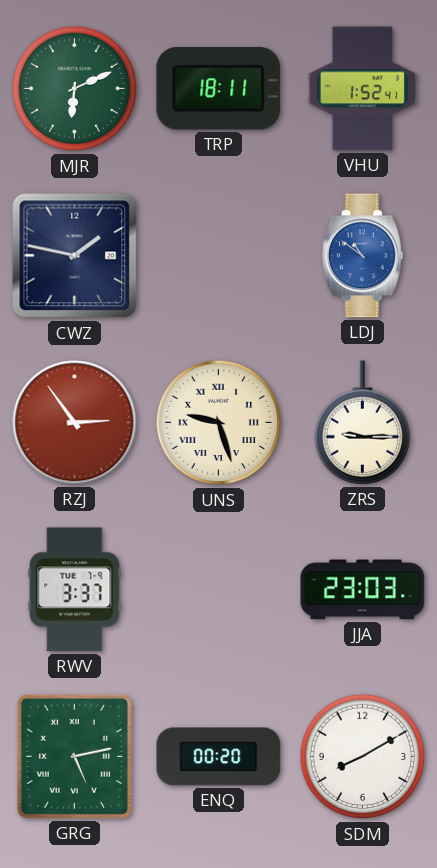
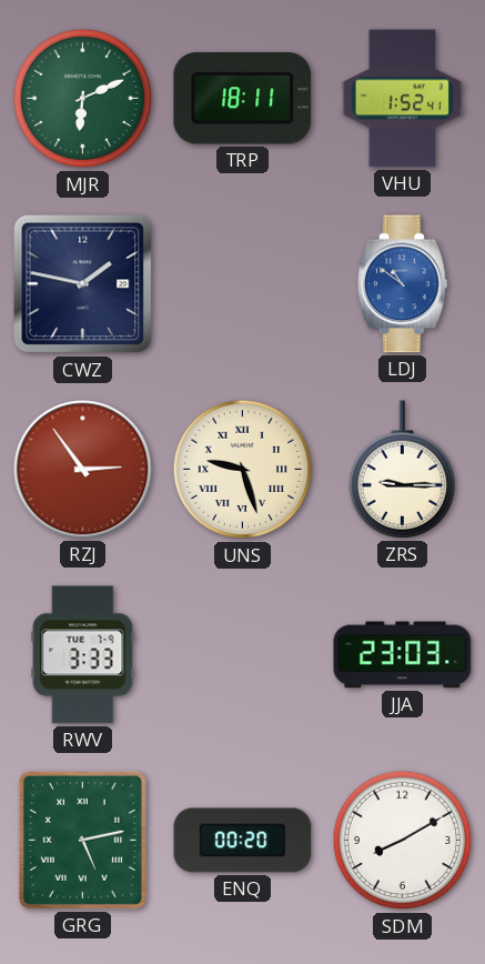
RWV: 3:37 -> 3:33
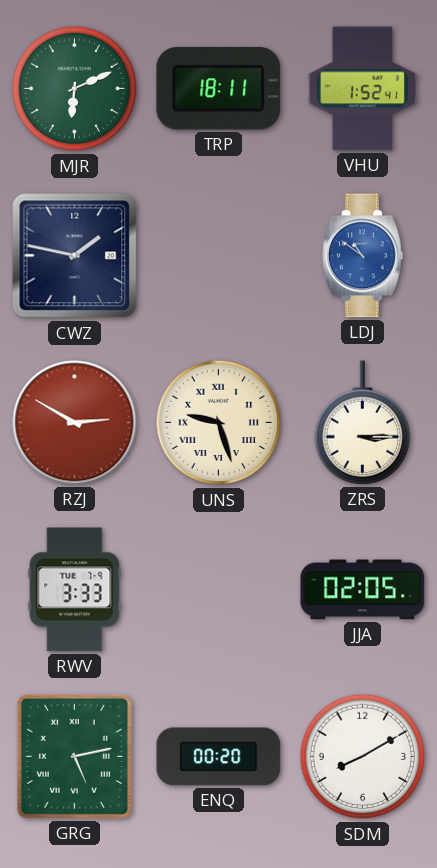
RZJ: 2:54 -> 2:50
ZRS: 9:15 -> 3:15
JJA: 23:03 -> 02:05
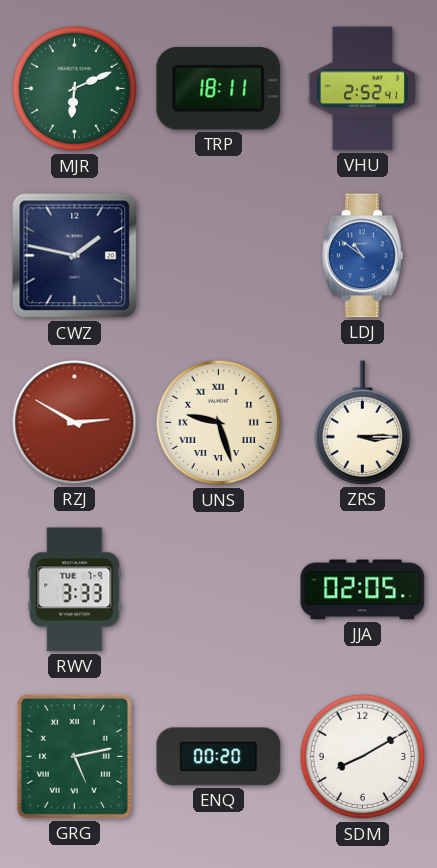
VHU: 1:52 -> 2:52
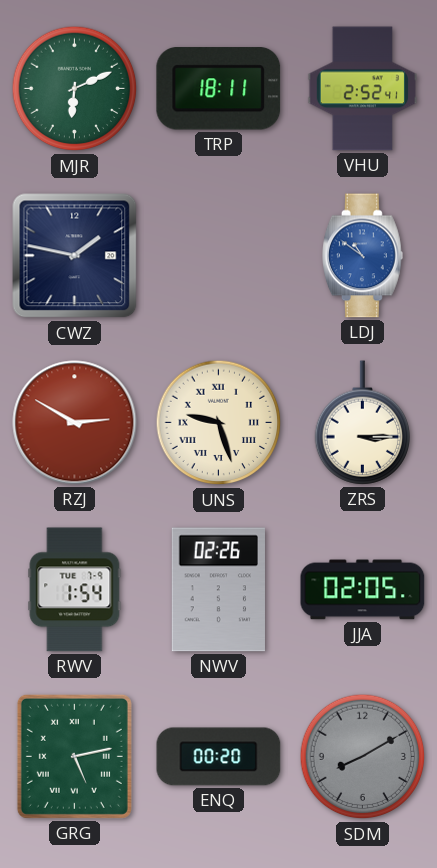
RWV: 3:33 -> 1:54
NWV: none -> 02:26
SDM dial: white -> grey
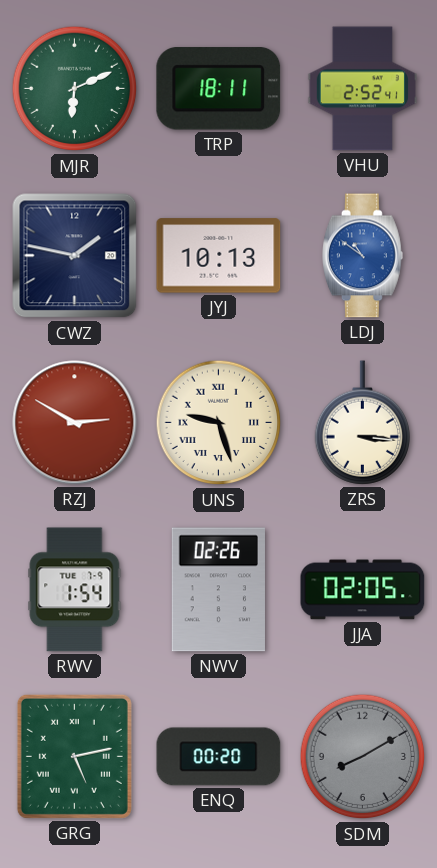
JYJ: none -> 10:13
ZRS: 3:15 -> 3:16
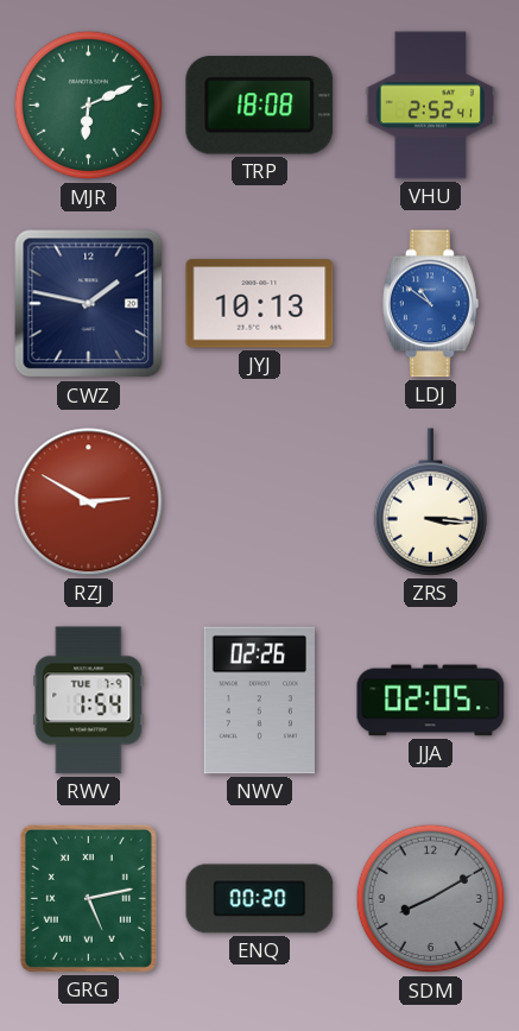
TRP: 18:11 -> 18:08
UNS: 9:27 -> none
